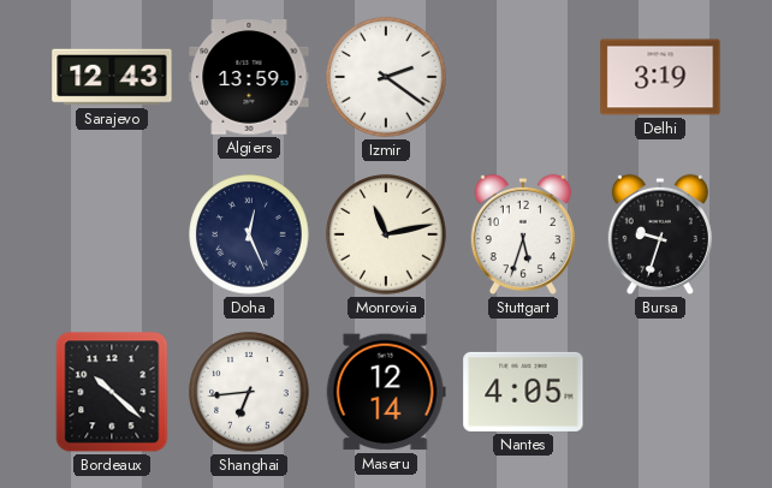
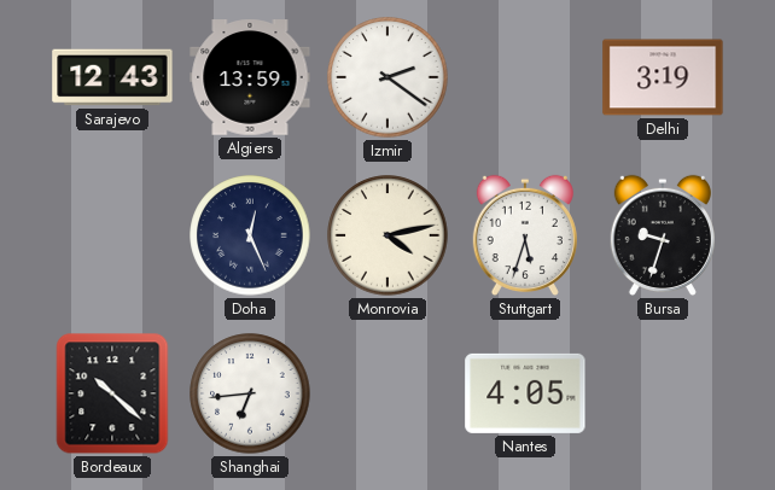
Monrovia: 11:13 -> 4:13
Maseru: 12:14 -> none
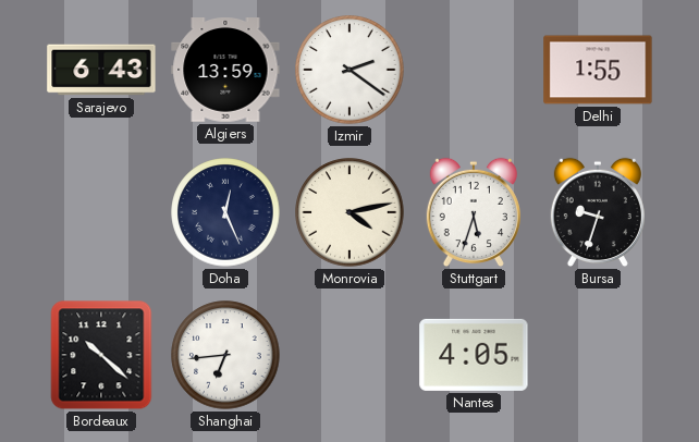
Sarajevo: 12:43 -> 6:43
Delhi: 3:19 -> 1:55
